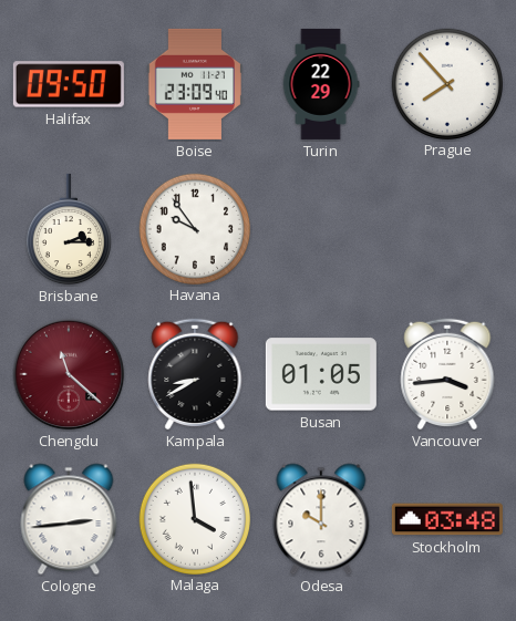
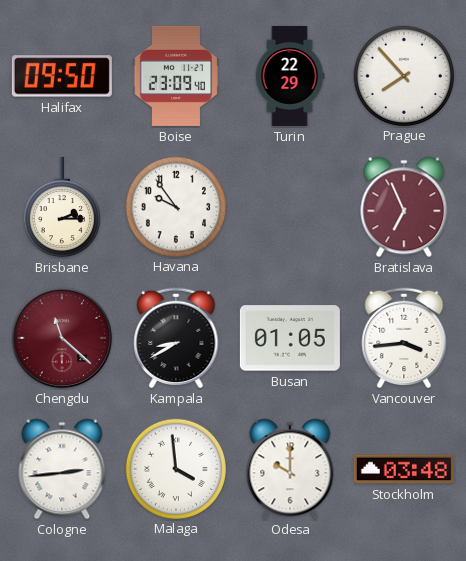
Bratislava: none -> 6:56
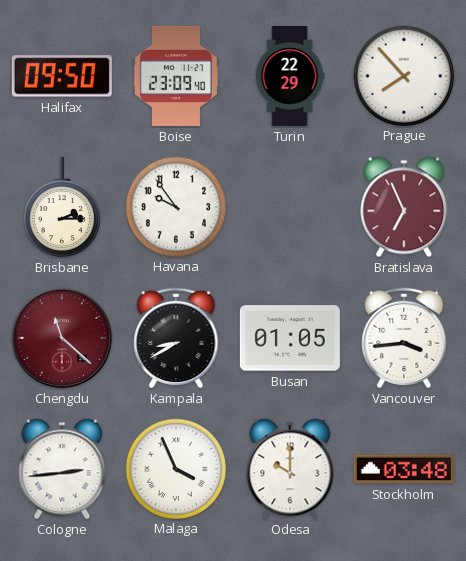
Malaga: 3:59 -> 3:56
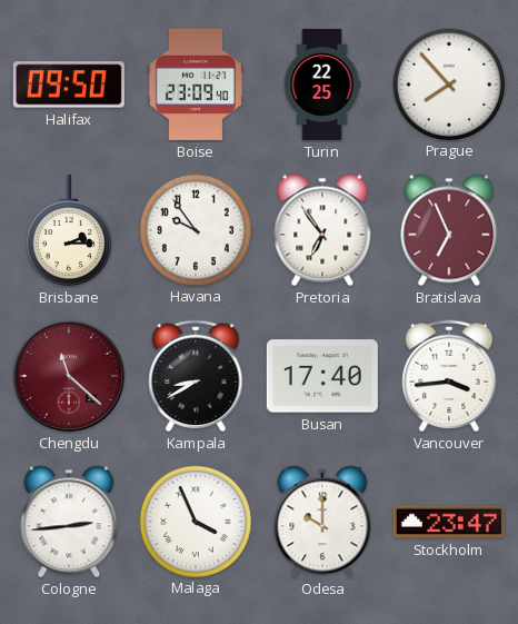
Turin: 22:29 -> 22:25
Pretoria: none -> 6:54
Busan: 01:05 -> 17:40
Stockholm: 03:48 -> 23:47
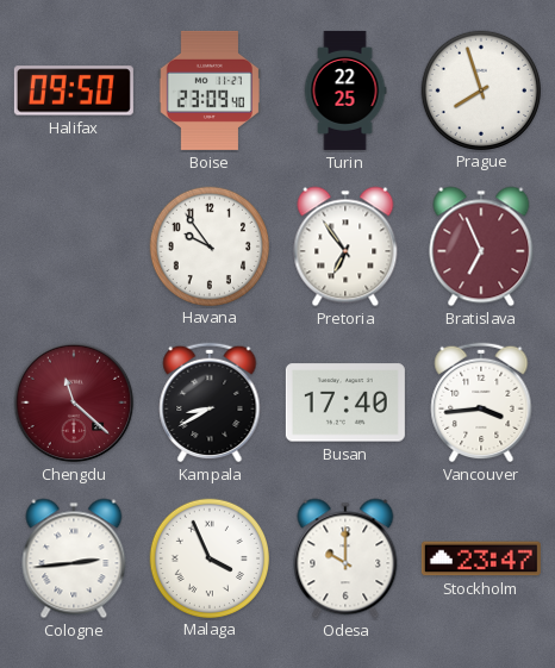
Prague: 7:53 -> 7:57
Brisbane: 2:15 -> none
